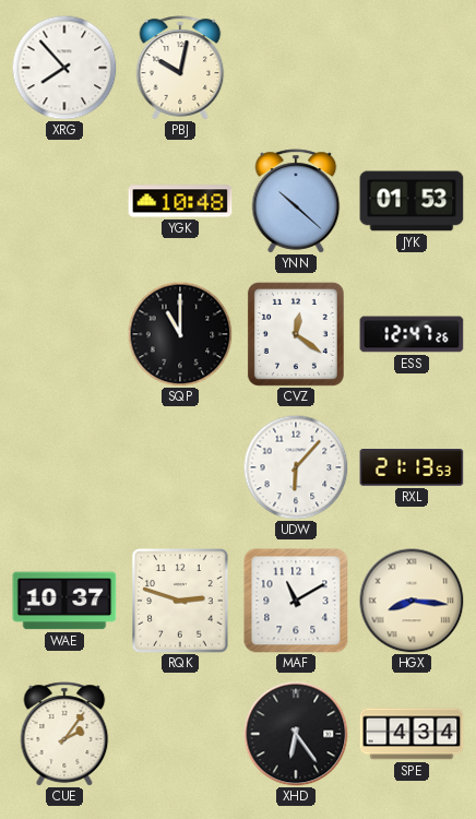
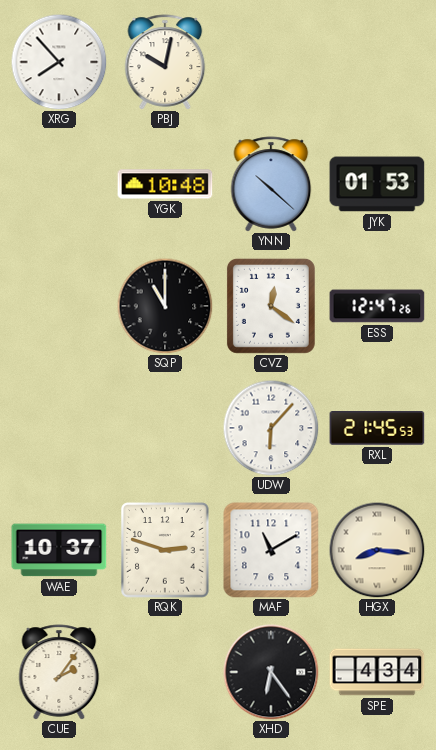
RXL: 21:13 -> 21:45
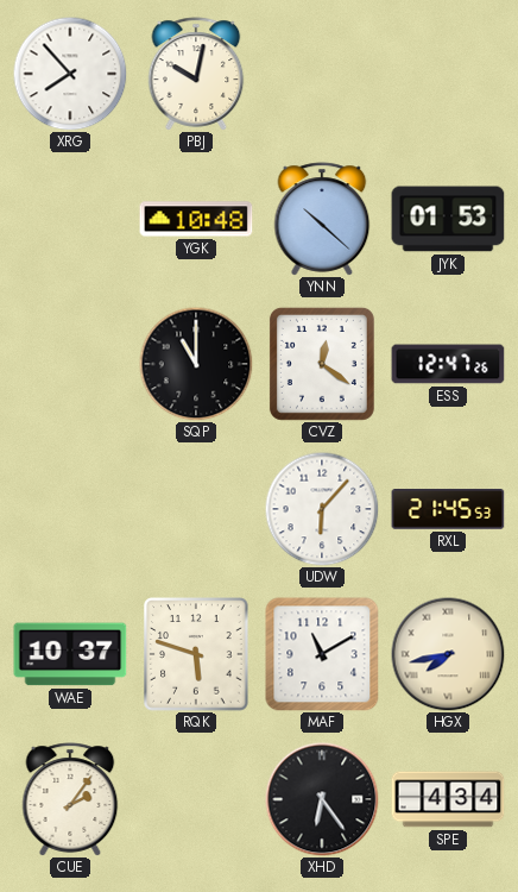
RQK: 2:48 -> 5:48
HGX: 8:16 -> 7:43
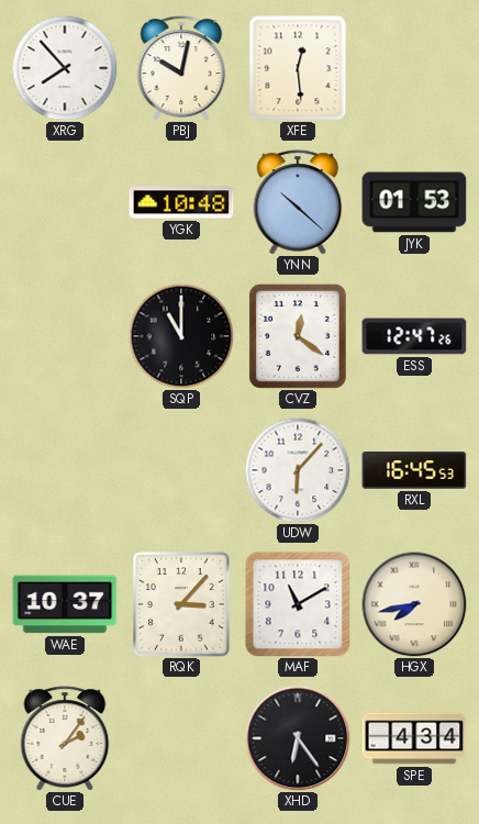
XFE: none -> 12:29
RXL: 21:45 -> 16:45
RQK: 5:48 -> 3:07
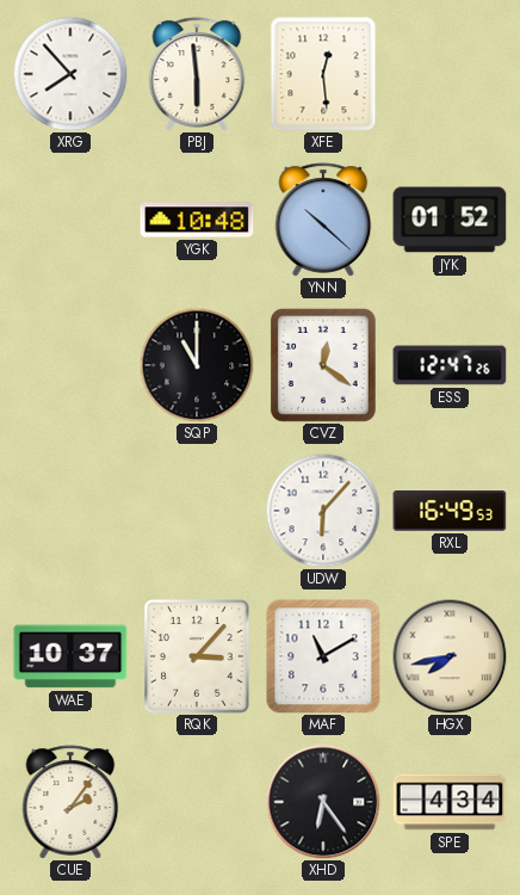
PBJ: 10:02 -> 5:59
JYK: 01:53 -> 01:52
RXL: 16:45 -> 16:49
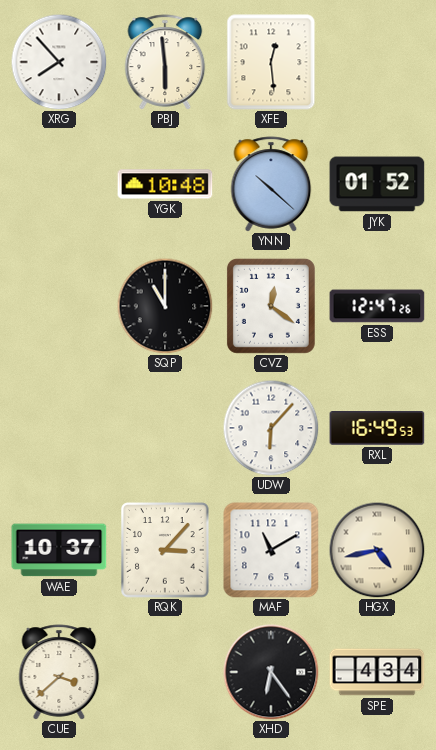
HGX: 7:43 -> 4:43
CUE: 2:06 -> 3:38
